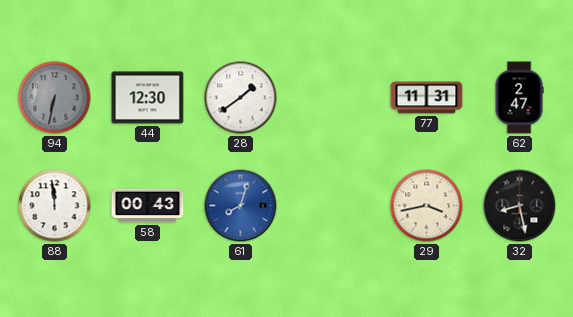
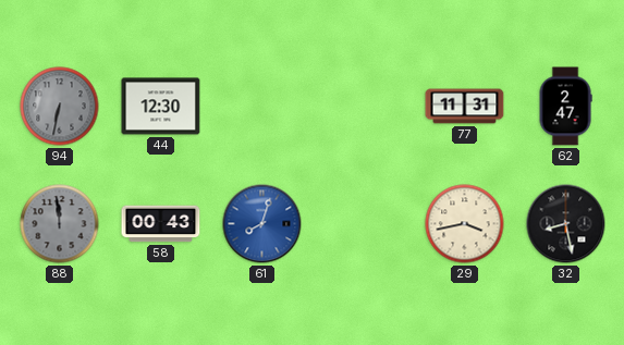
28: 1:39 -> none
88 dial: white -> grey
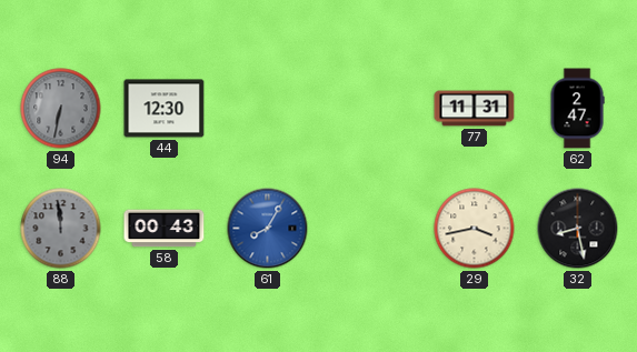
61: 8:03 -> 8:05
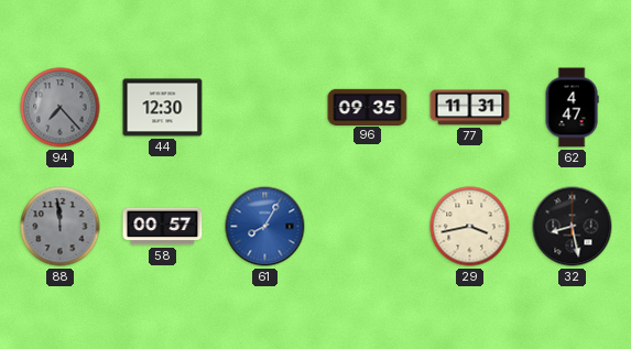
94: 6:32 -> 7:23
96: none -> 09:35
62: 2:47 -> 4:47
58: 00:43 -> 00:57
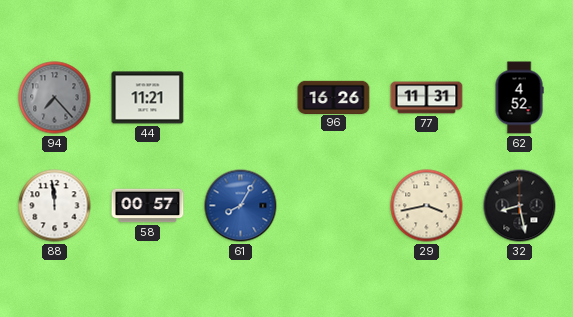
44: 12:30 -> 11:21
96: 09:35 -> 16:26
62: 4:47 -> 4:52
88 dial: grey -> white
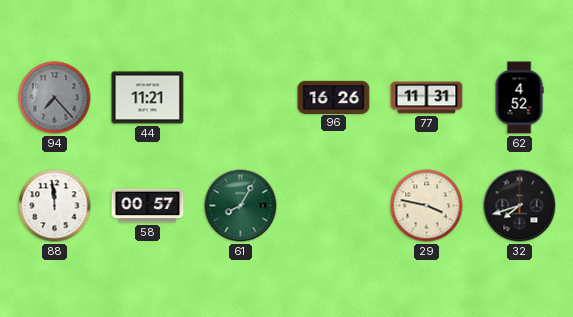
61 dial: blue -> green
29: 3:43 -> 3:47
32: 8:28 -> 7:42
